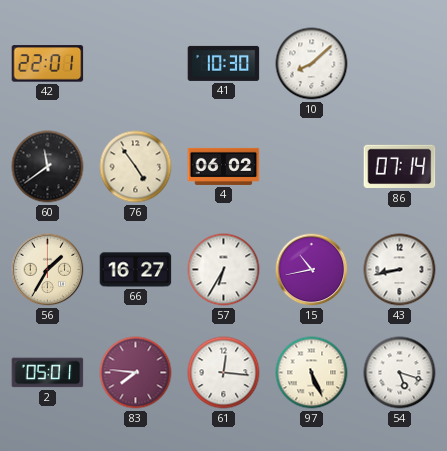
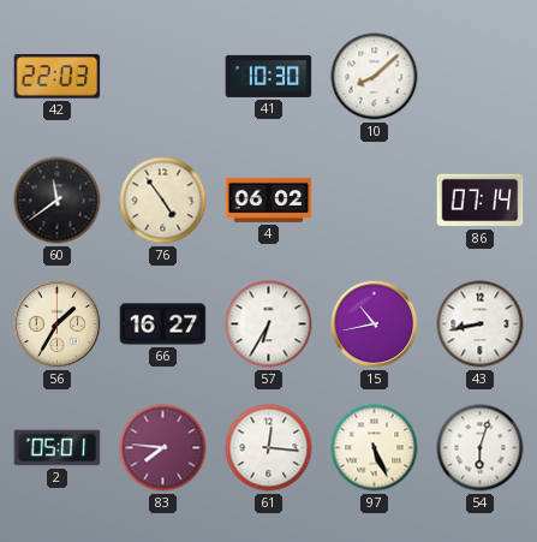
42: 22:01 -> 22:03
54: 5:18 -> 6:03
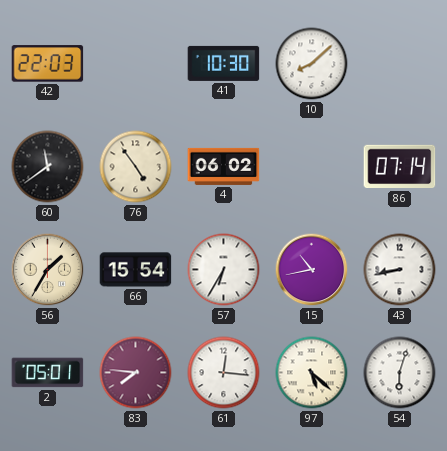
66: 16:27 -> 15:54
97: 5:26 -> 5:22
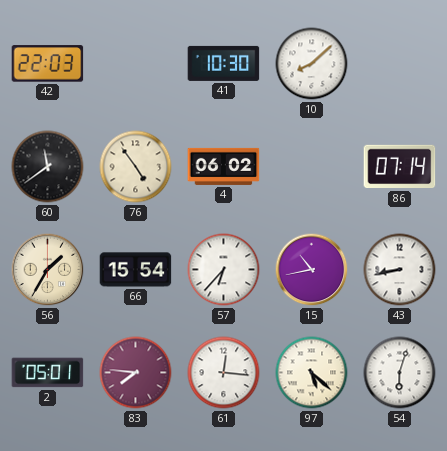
57: 6:35 -> 6:37
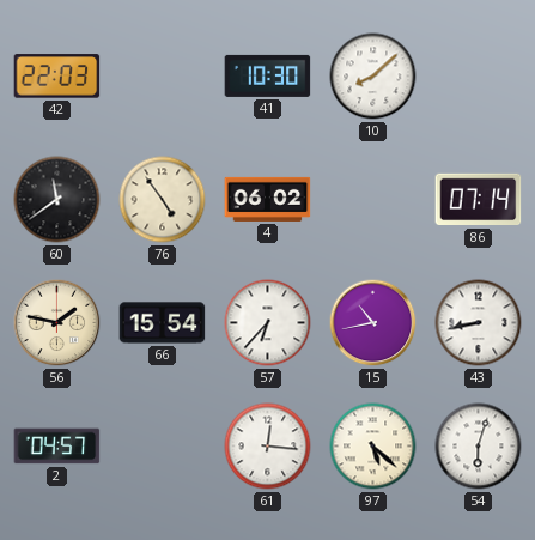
56: 1:35 -> 1:47
2: 05:01 -> 04:57
83: 7:46 -> none
